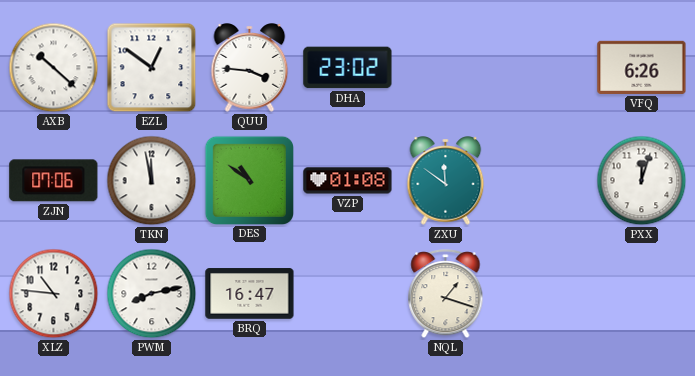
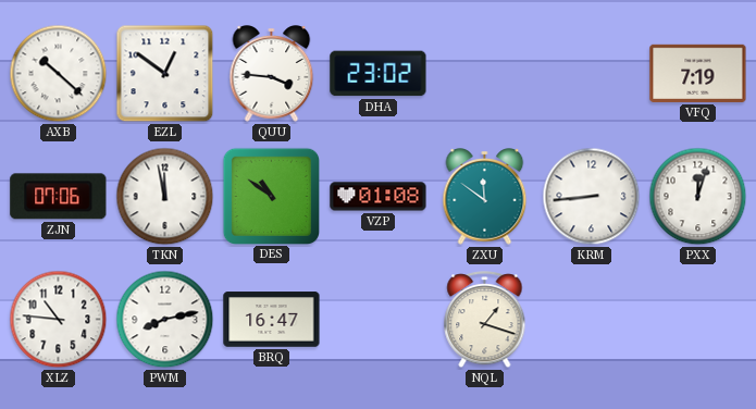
VFQ: 6:26 -> 7:19
KRM: none -> 8:44
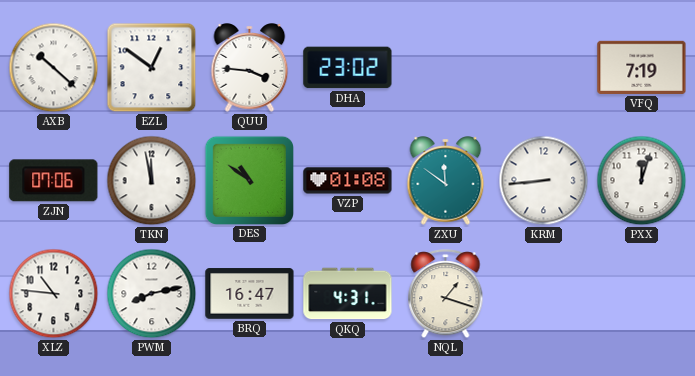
QKQ: none -> 4:31
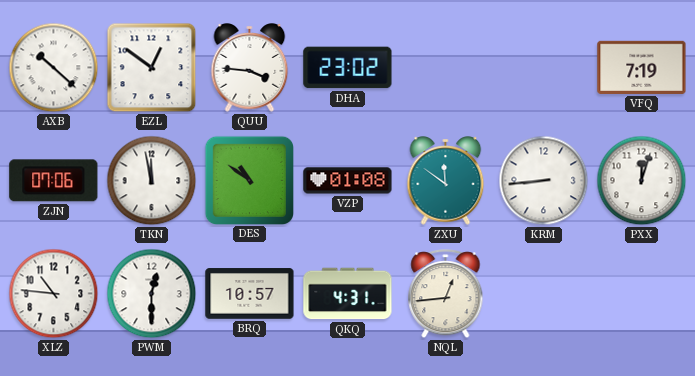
PWM: 8:13 -> 12:30
BRQ: 16:47 -> 10:57
NQL: 1:18 -> 12:44
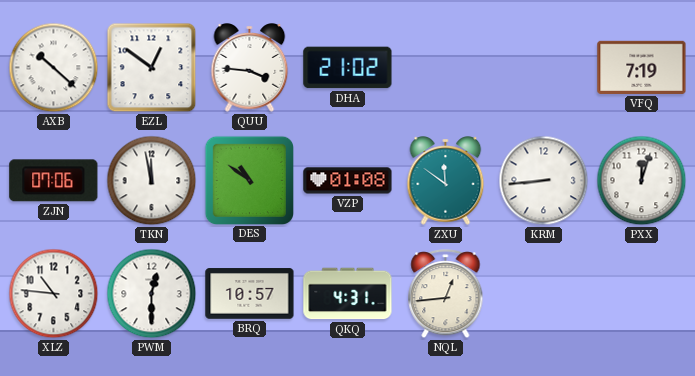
DHA: 23:02 -> 21:02
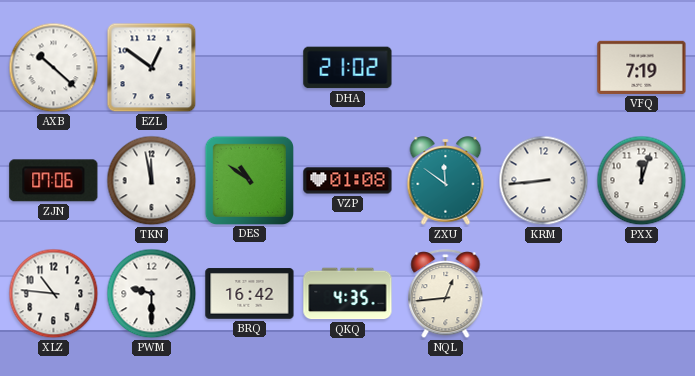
QUU: 3:46 -> none
PWM: 12:30 -> 9:30
BRQ: 10:57 -> 16:42
QKQ: 4:31 -> 4:35
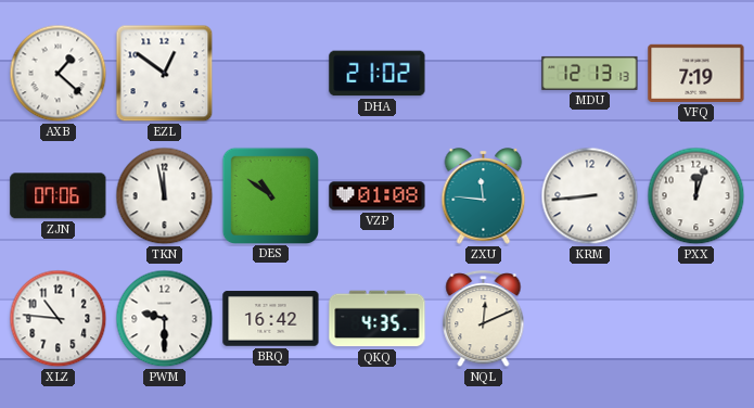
AXB: 10:22 -> 1:22
MDU: none -> 12:13
ZXU: 11:51 -> 11:46
NQL: 12:44 -> 12:11
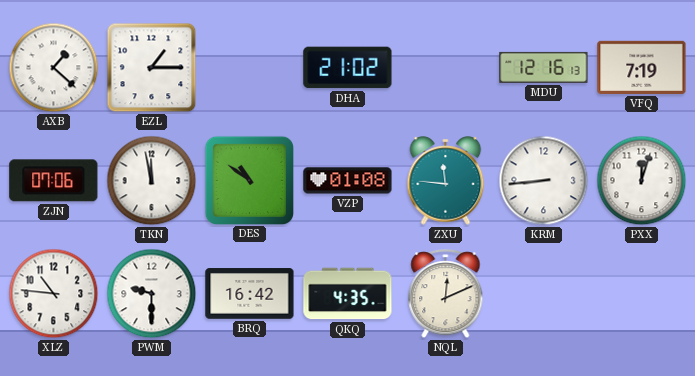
EZL: 12:51 -> 1:15
MDU: 12:13 -> 12:16
